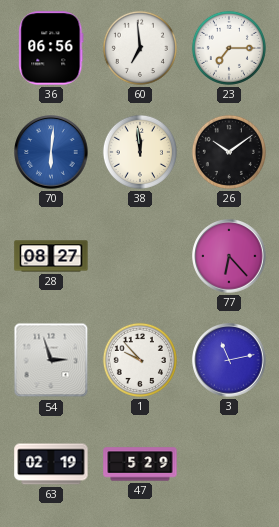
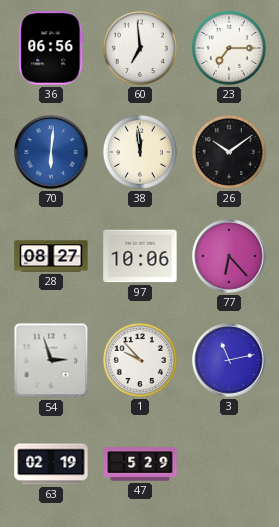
97: none -> 10:06
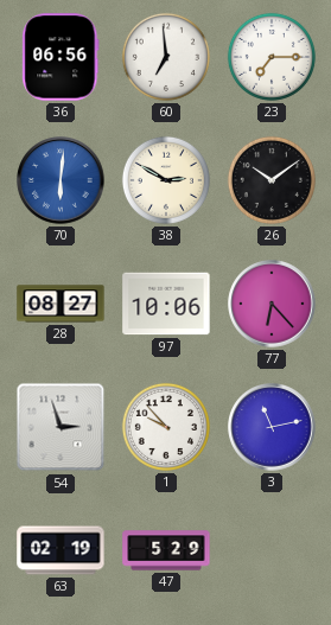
38: 11:59 -> 2:50
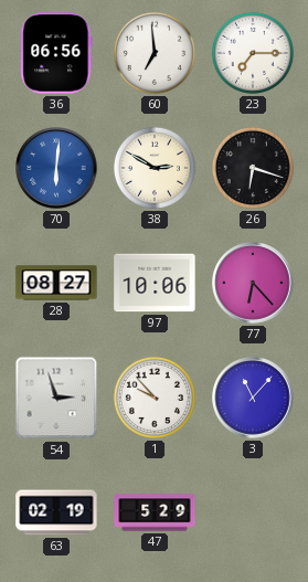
26: 10:09 -> 6:18
3: 11:13 -> 11:07
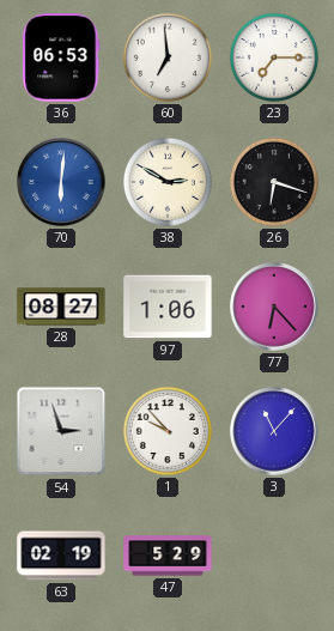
36: 06:56 -> 06:53
97: 10:06 -> 1:06
